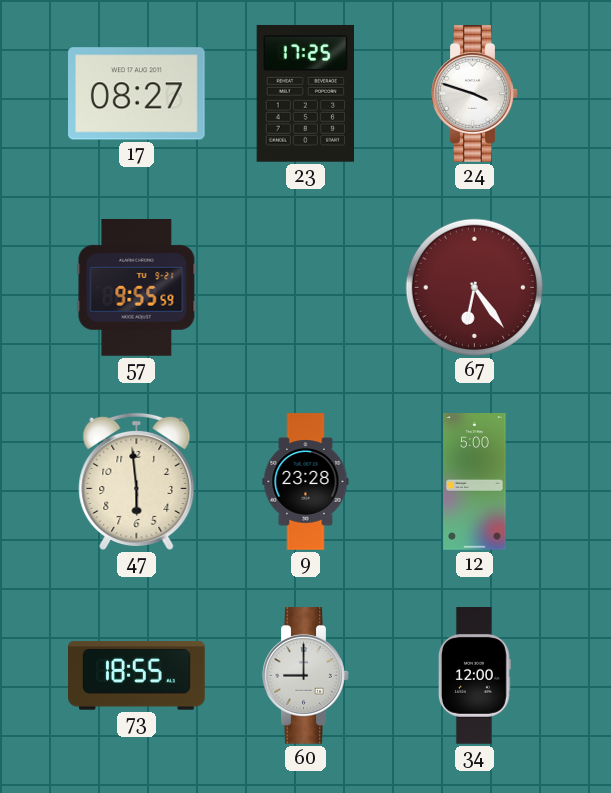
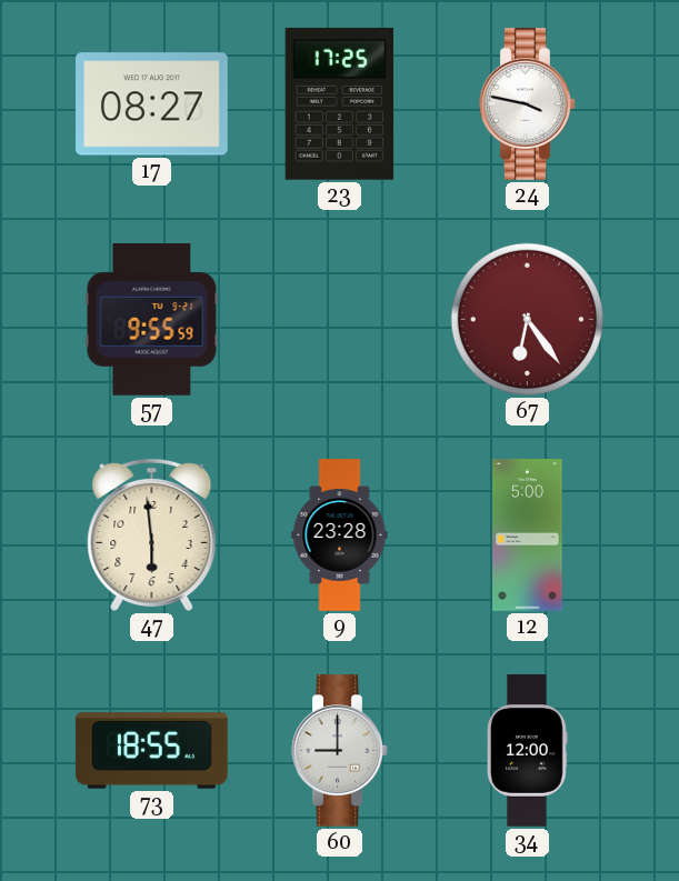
24: 3:48 -> 3:47
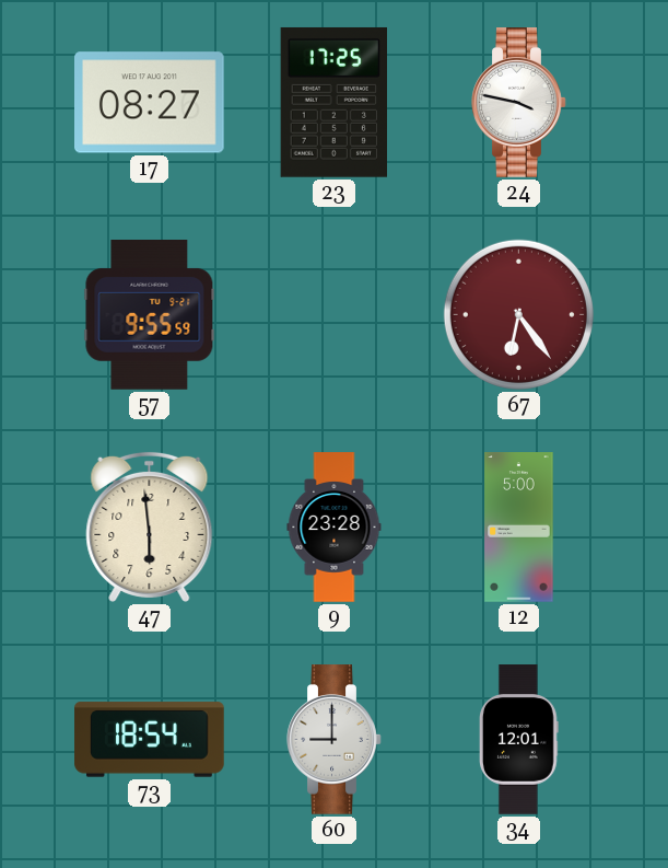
73: 18:55 -> 18:54
34: 12:00 -> 12:01
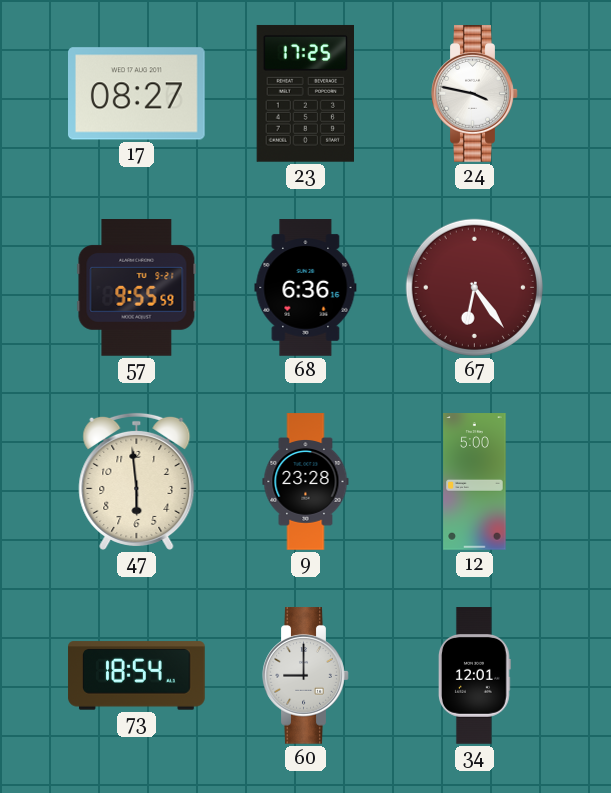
68: none -> 6:36
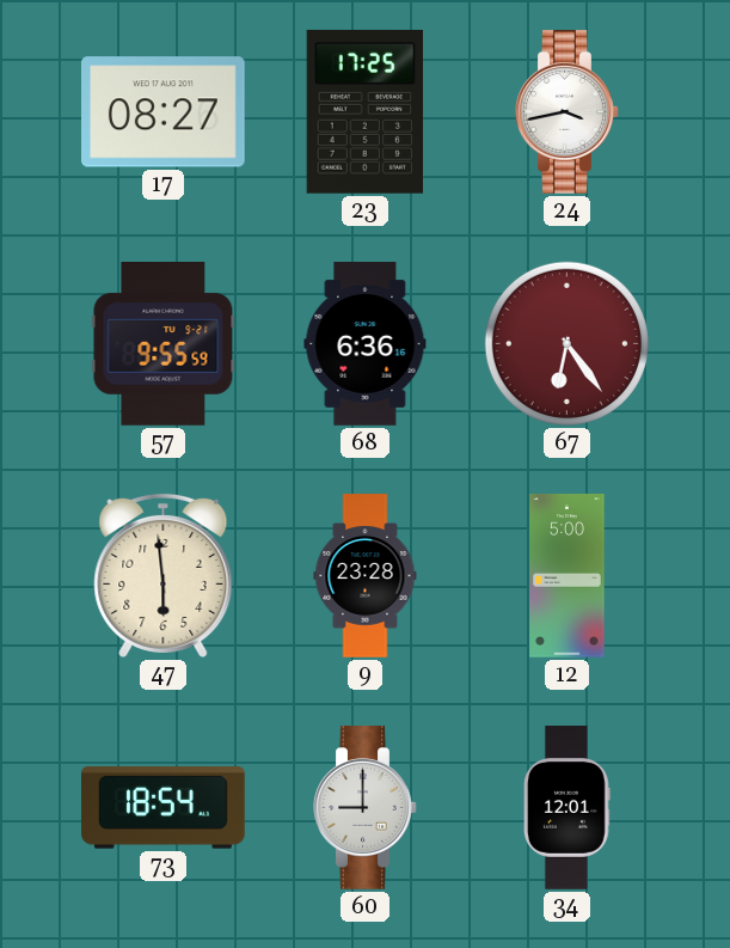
24: 3:47 -> 3:43
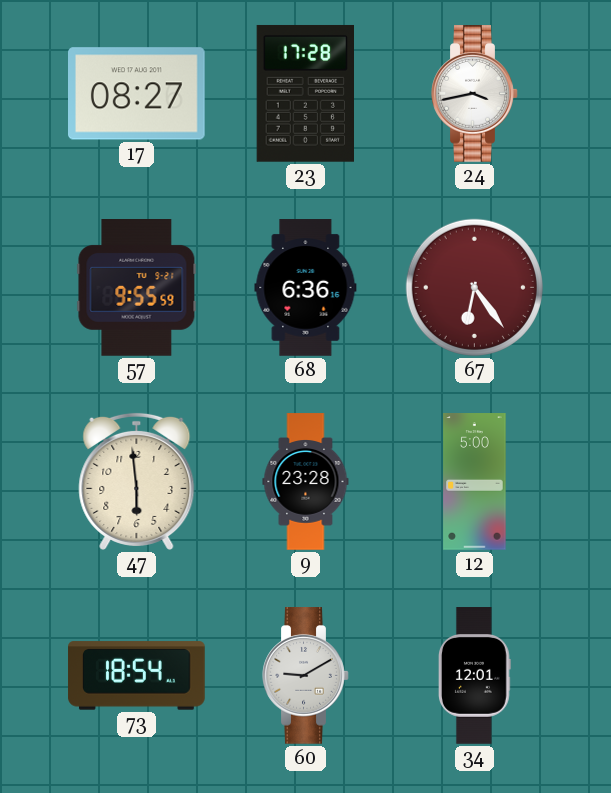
23: 17:25 -> 17:28
60: 9:00 -> 9:10
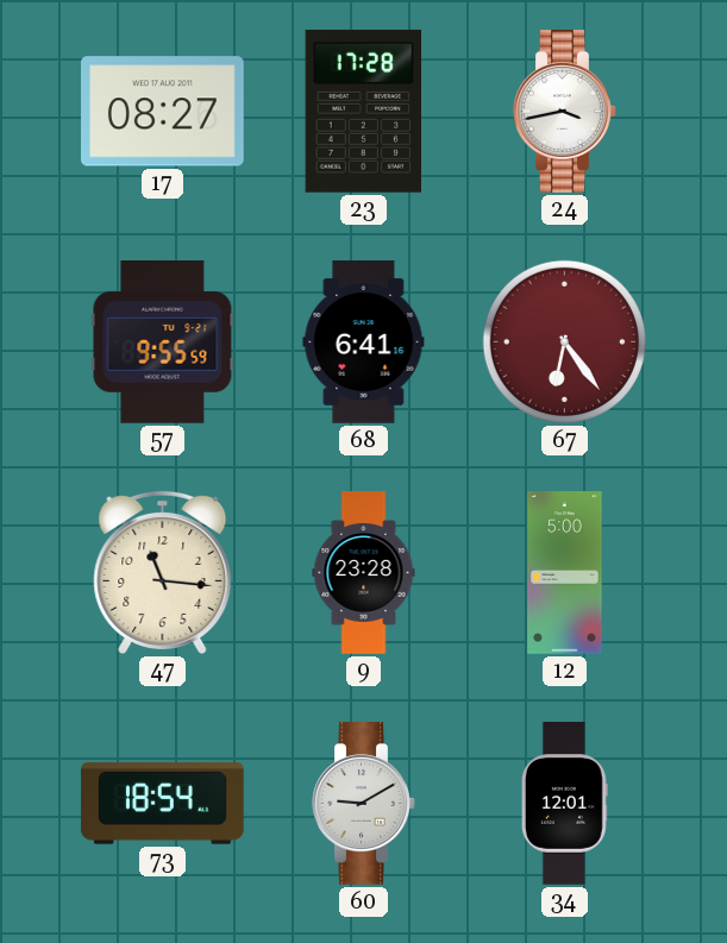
68: 6:36 -> 6:41
47: 5:59 -> 11:16
